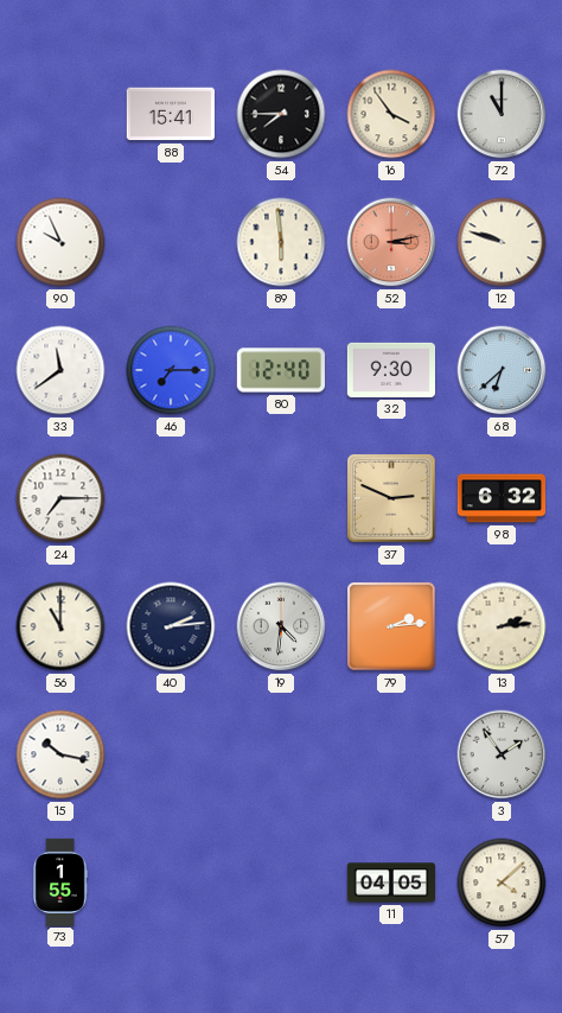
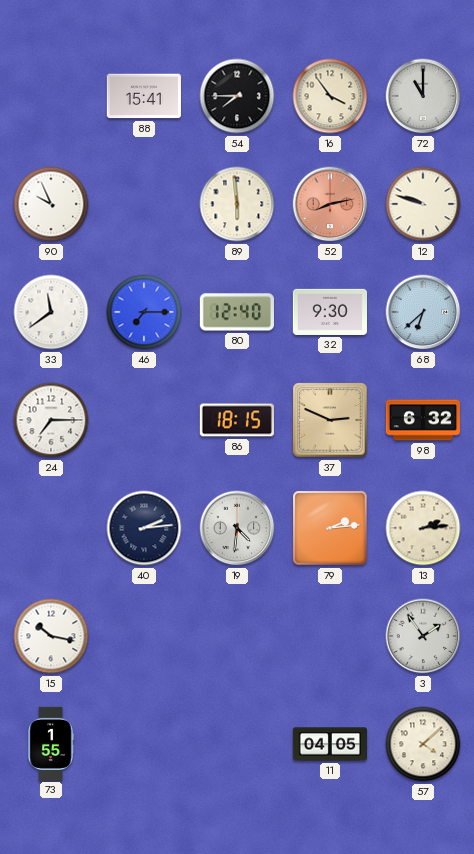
52: 3:13 -> 8:13
86: none -> 18:15
56: 11:00 -> none
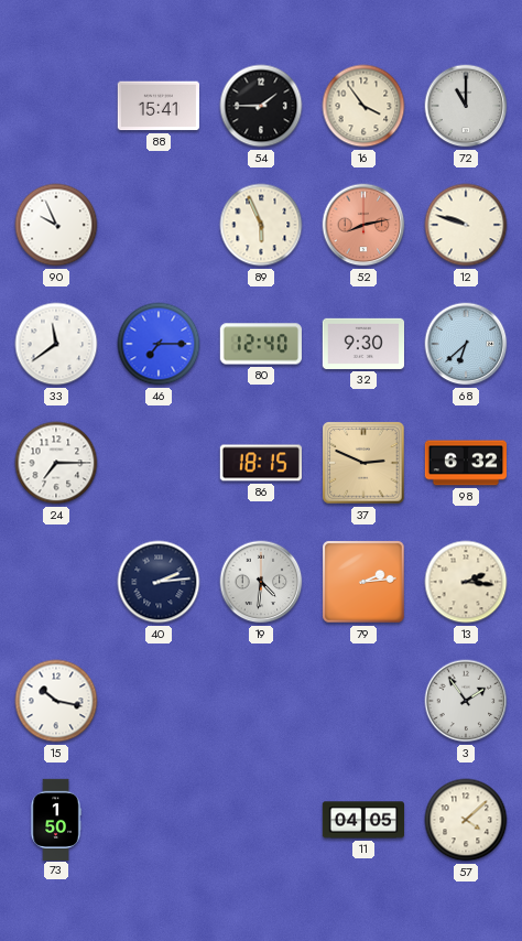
54: 7:45 -> 1:45
89: 5:59 -> 5:56
13: 2:14 -> 2:16
73: 1:55 -> 1:50
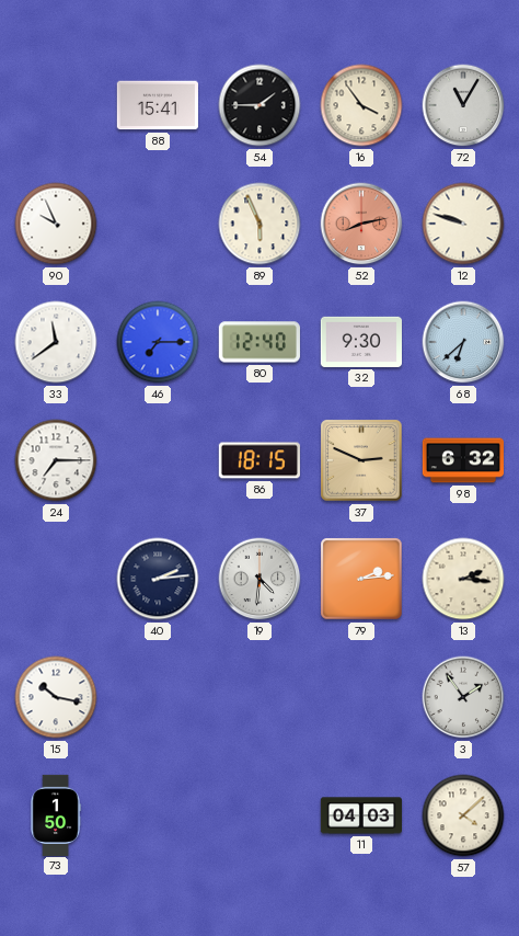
72: 11:00 -> 11:05
11: 04:05 -> 04:03
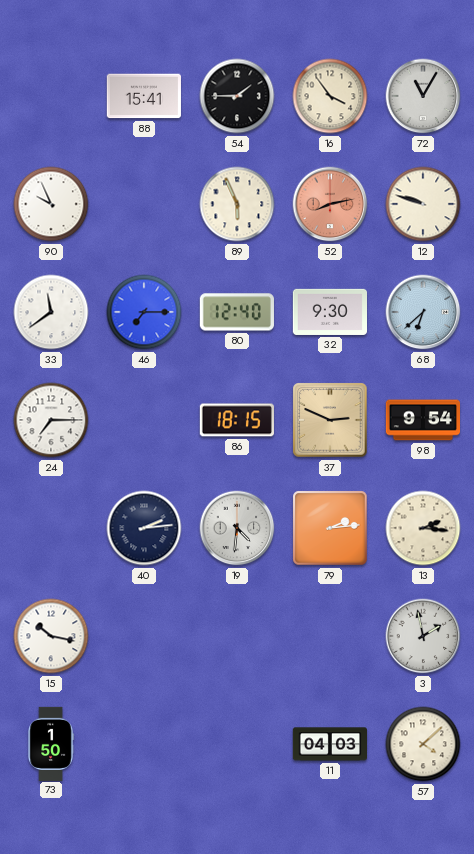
98: 6:32 -> 9:54
3: 1:54 -> 1:58
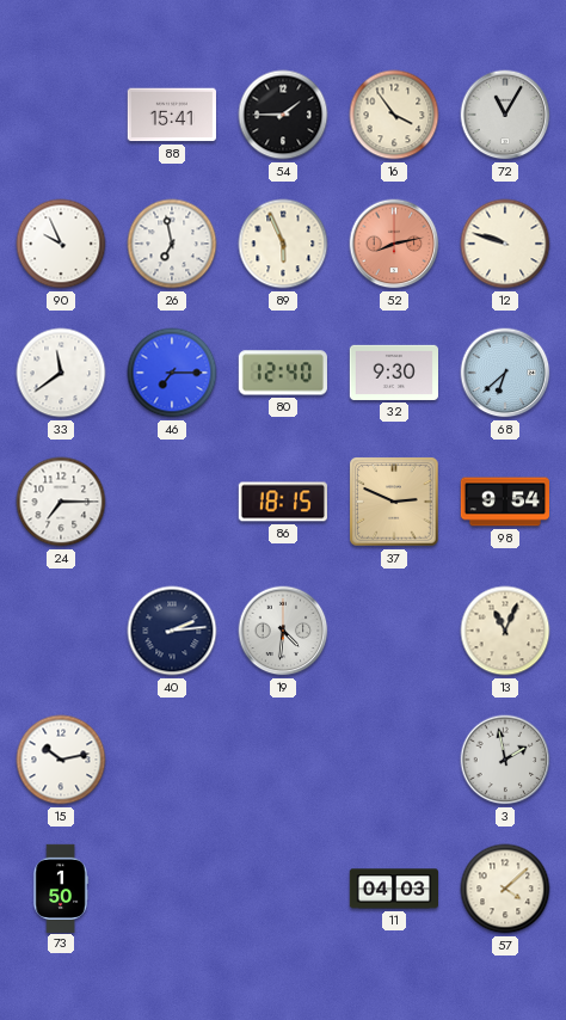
26: none -> 6:58
79: 2:14 -> none
13: 2:16 -> 11:04
15: 10:17 -> 10:13
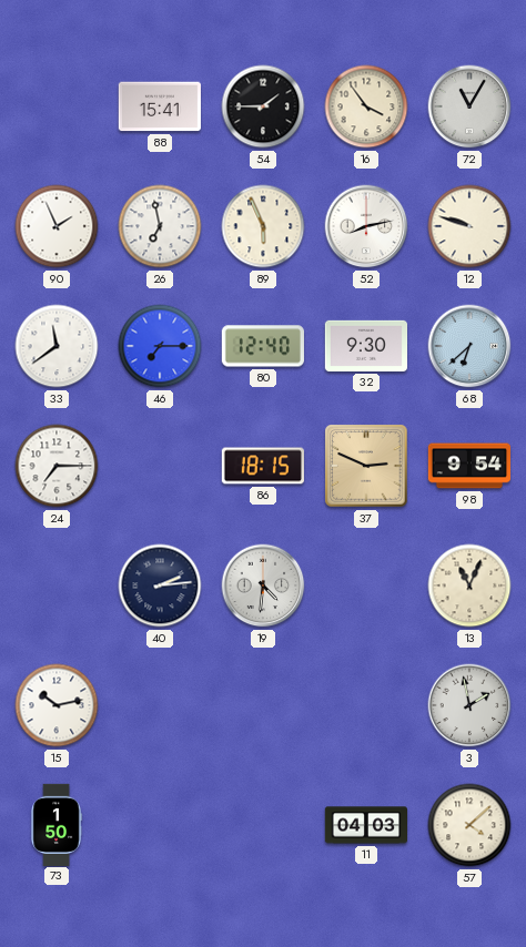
90: 9:56 -> 1:56
52 dial: salmon -> white
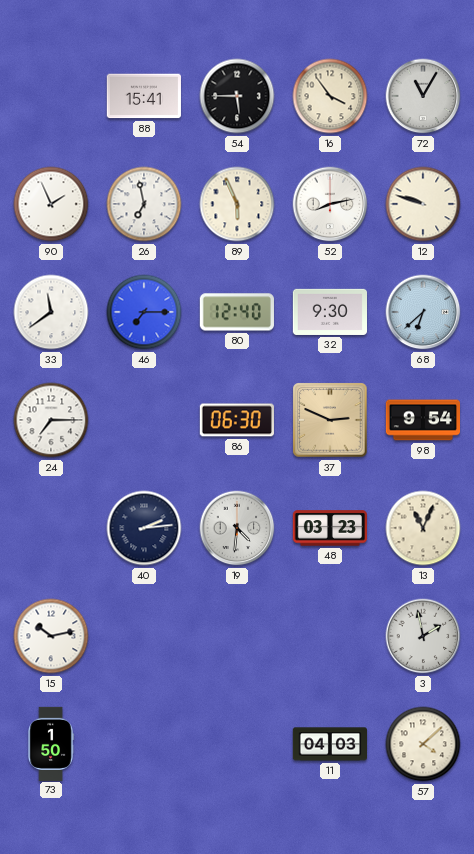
54: 1:45 -> 5:45
86: 18:15 -> 06:30
48: none -> 03:23
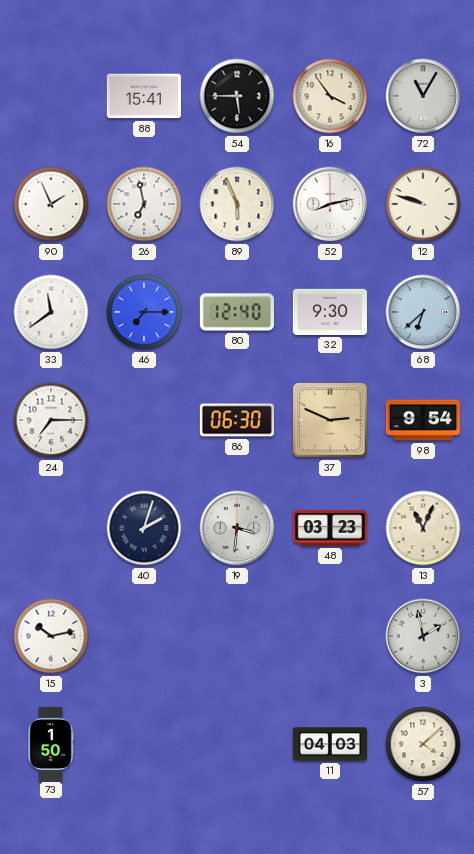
40: 2:14 -> 2:03
19: 4:31 -> 3:31
